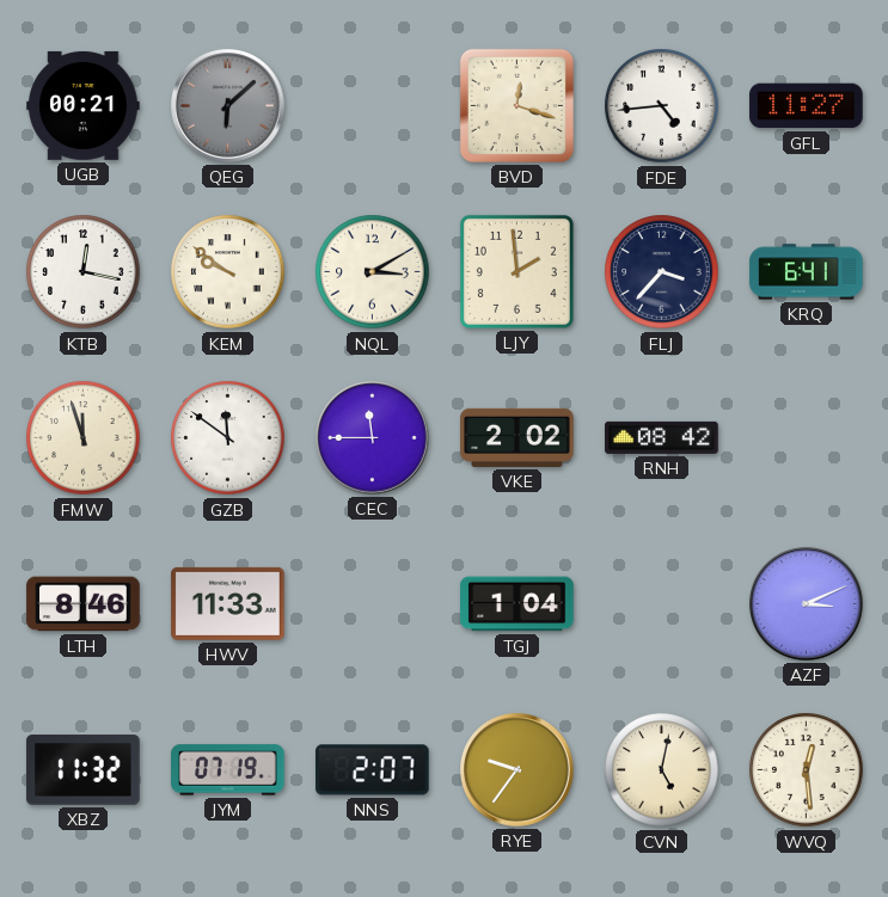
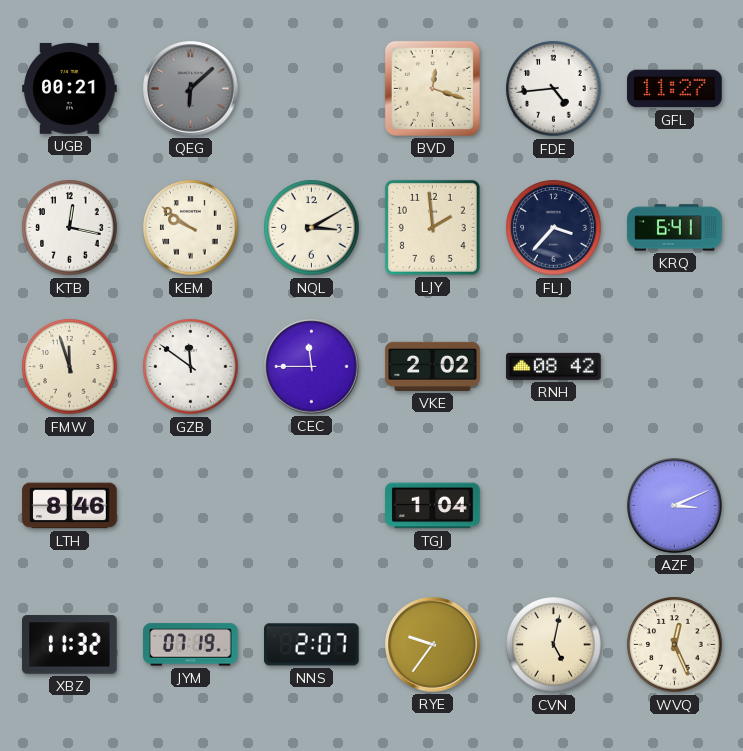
HWV: 11:33 -> none
WVQ: 12:29 -> 12:26
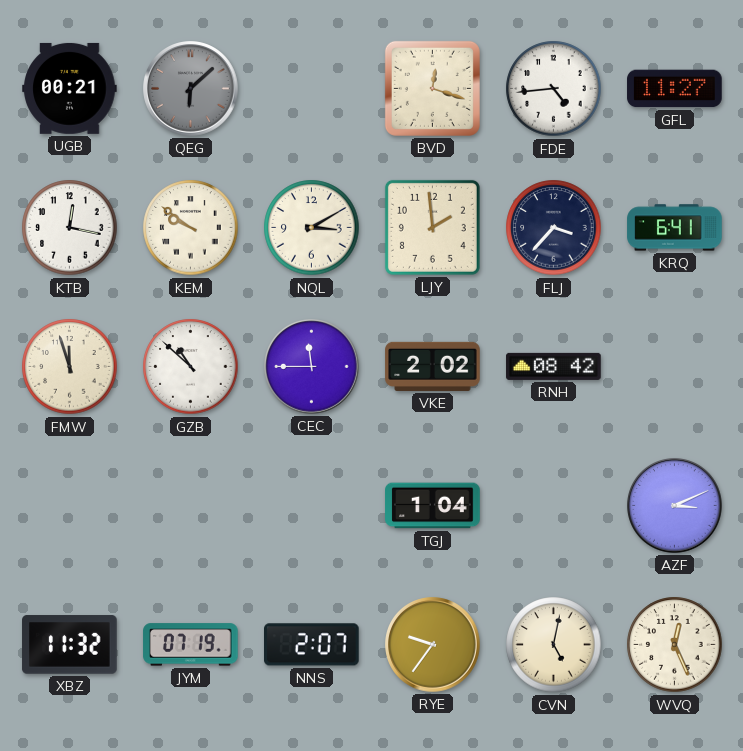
GZB: 11:51 -> 10:52
LTH: 8:46 -> none
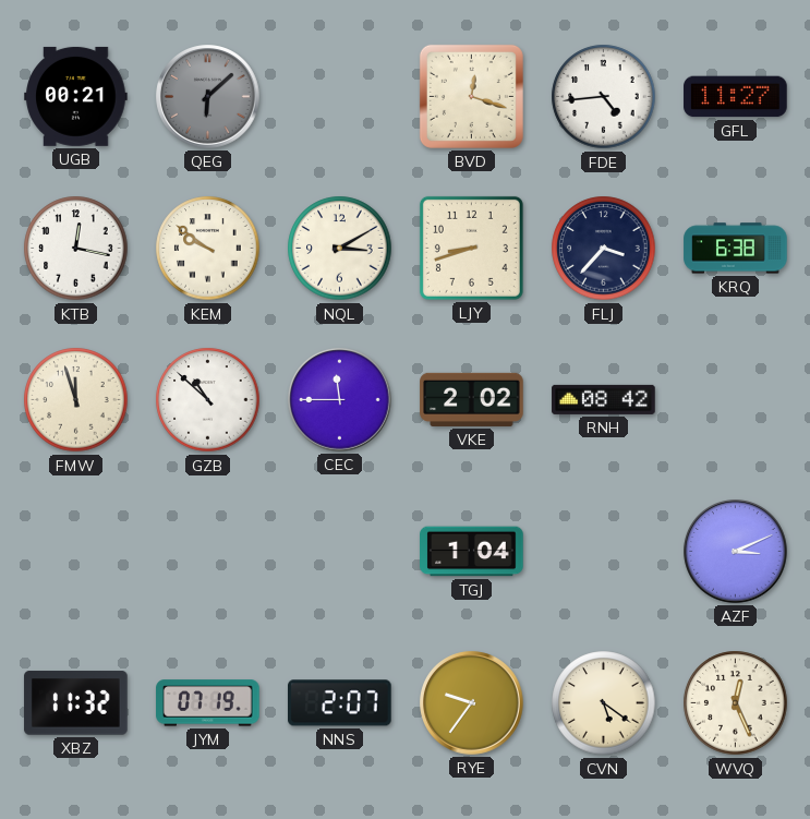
LJY: 1:59 -> 8:42
KRQ: 6:41 -> 6:38
CVN: 5:02 -> 5:21
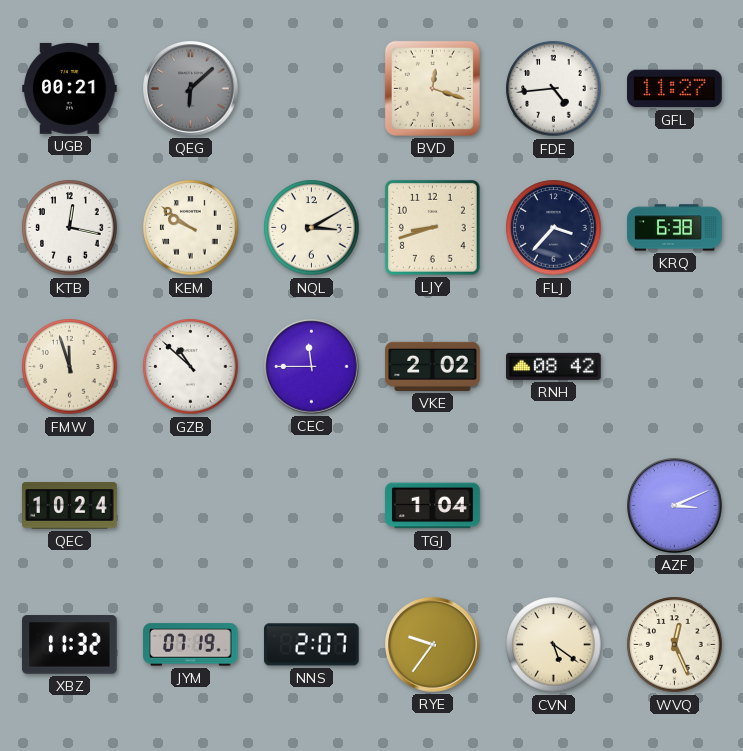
QEC: none -> 10:24
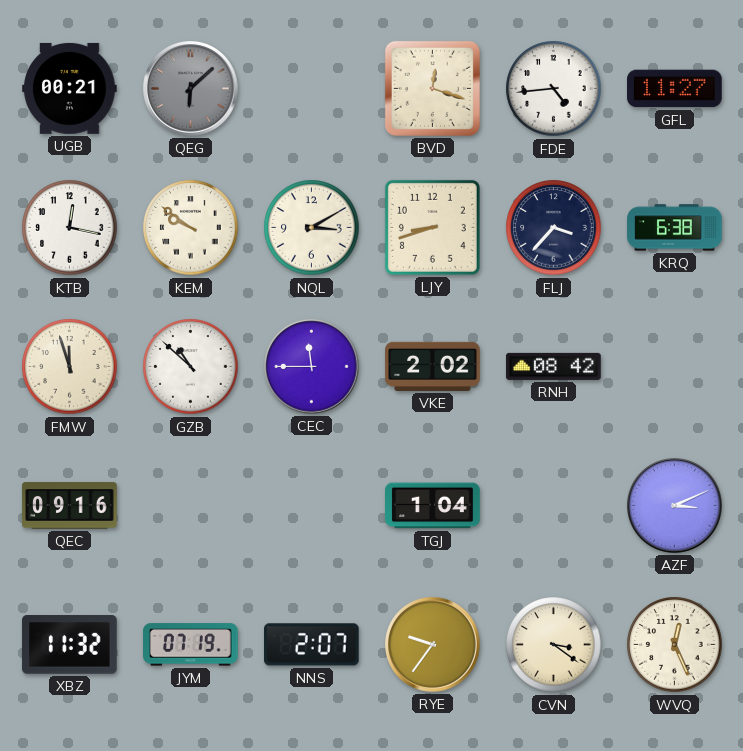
QEC: 10:24 -> 09:16
CVN: 5:21 -> 3:21
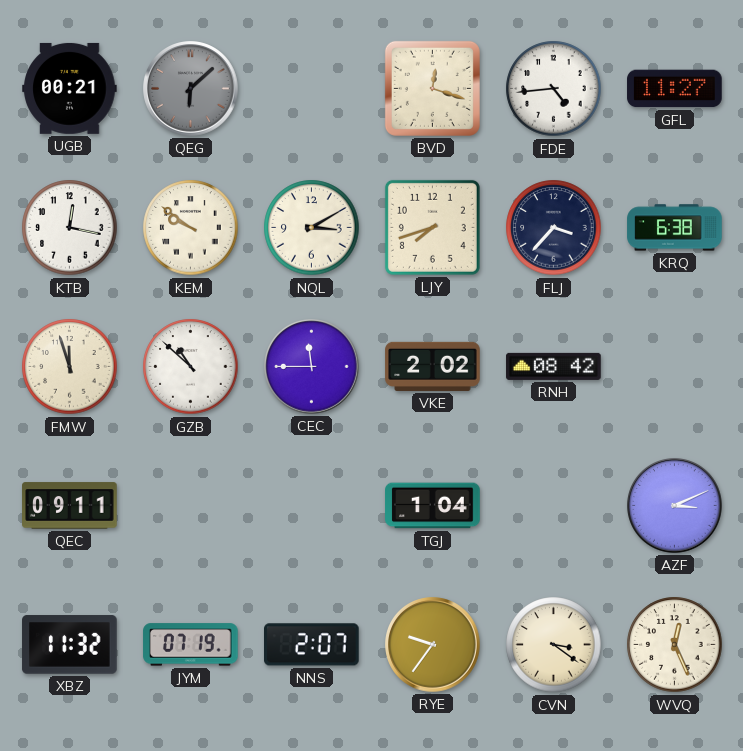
LJY: 8:42 -> 7:42
QEC: 09:16 -> 09:11
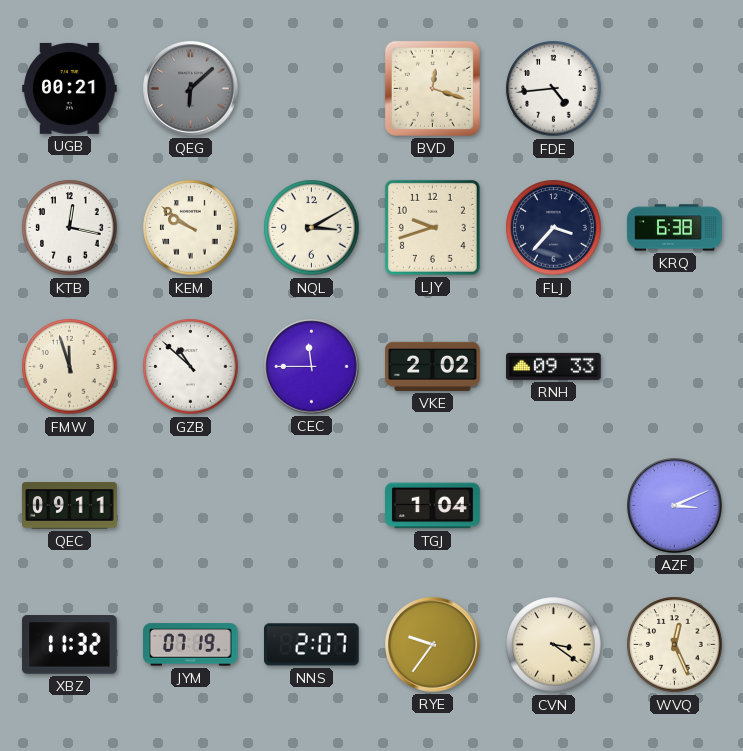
GFL: 11:27 -> none
LJY: 7:42 -> 9:42
RNH: 08:42 -> 09:33
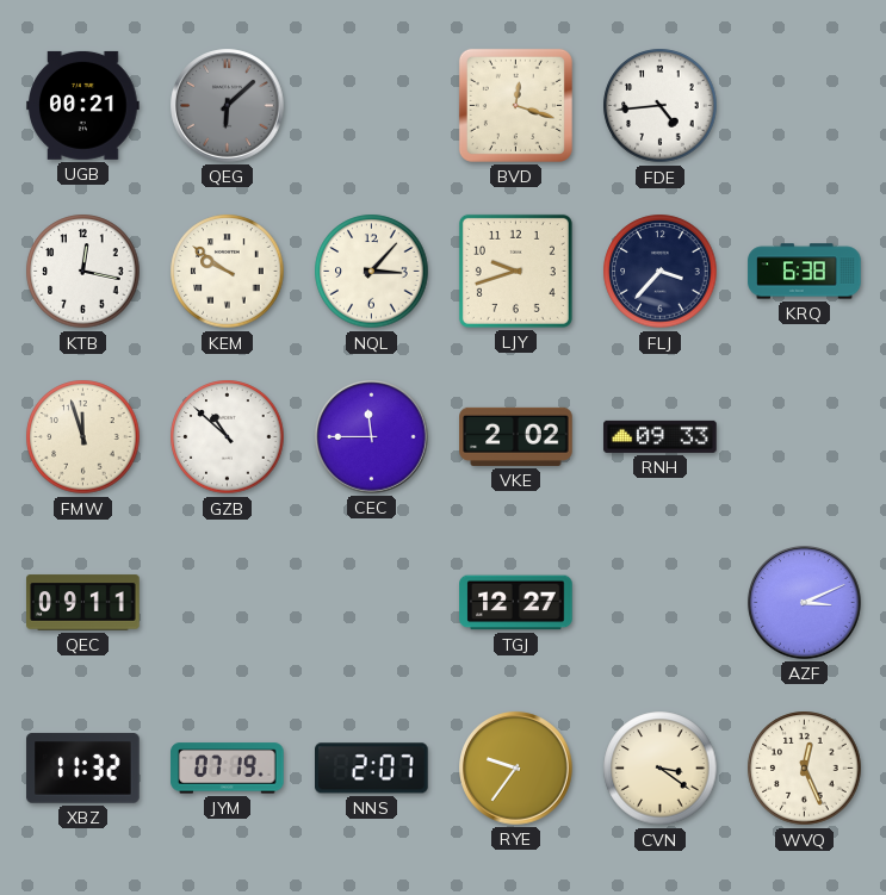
NQL: 3:10 -> 3:07
TGJ: 1:04 -> 12:27
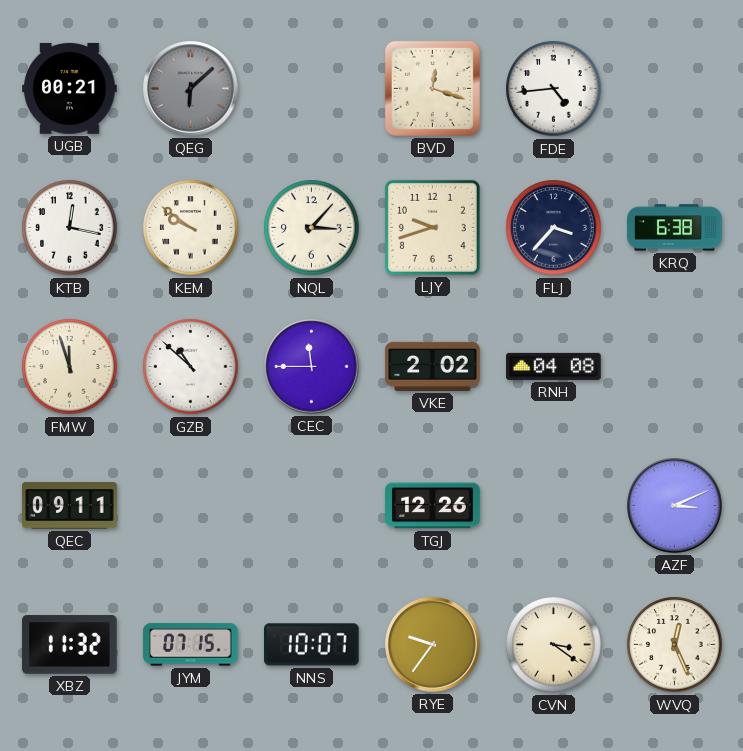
RNH: 09:33 -> 04:08
TGJ: 12:27 -> 12:26
JYM: 07:19 -> 07:15
NNS: 2:07 -> 10:07
